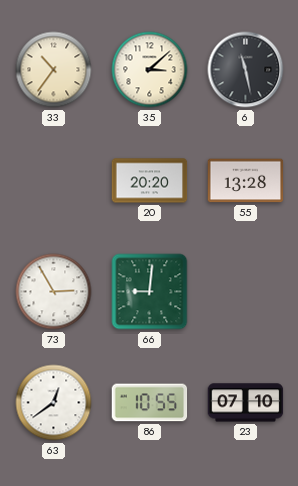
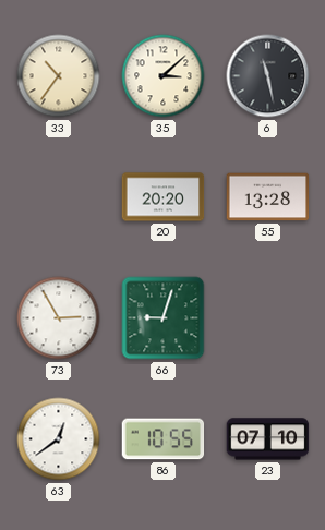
66: 9:01 -> 9:03
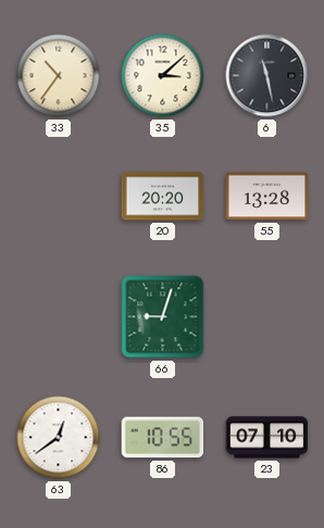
73: 2:55 -> none
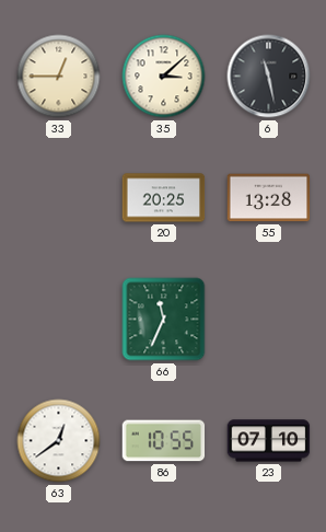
33: 10:36 -> 12:45
20: 20:20 -> 20:25
66: 9:03 -> 11:34
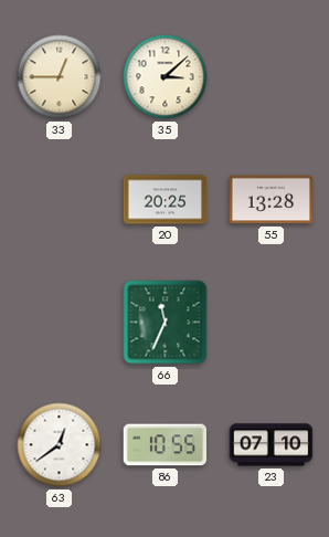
6: 11:28 -> none
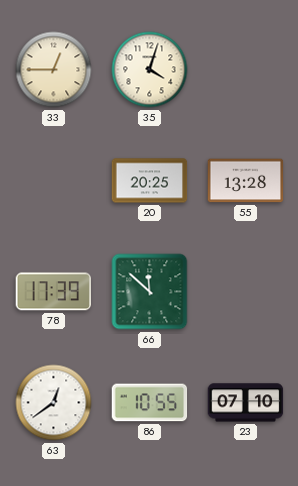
35: 3:08 -> 4:03
78: none -> 17:39
66: 11:34 -> 11:52
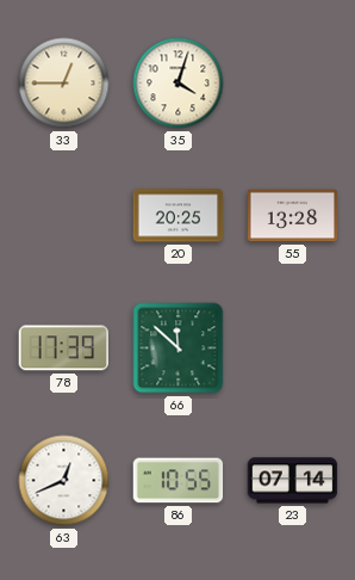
63: 12:39 -> 12:41
23: 07:10 -> 07:14
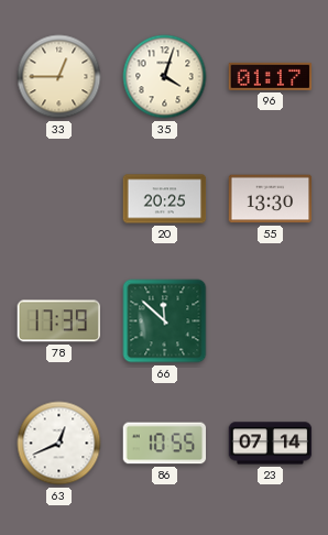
96: none -> 01:17
55: 13:28 -> 13:30
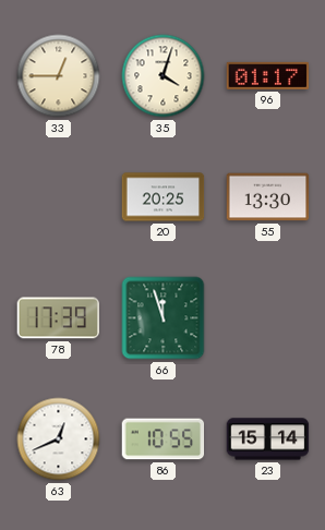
66: 11:52 -> 11:57
23: 07:14 -> 15:14
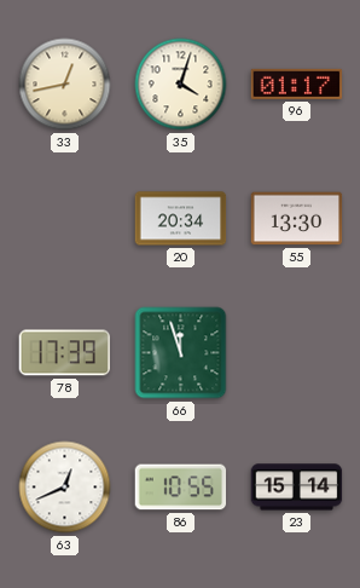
33: 12:45 -> 12:43
20: 20:25 -> 20:34
